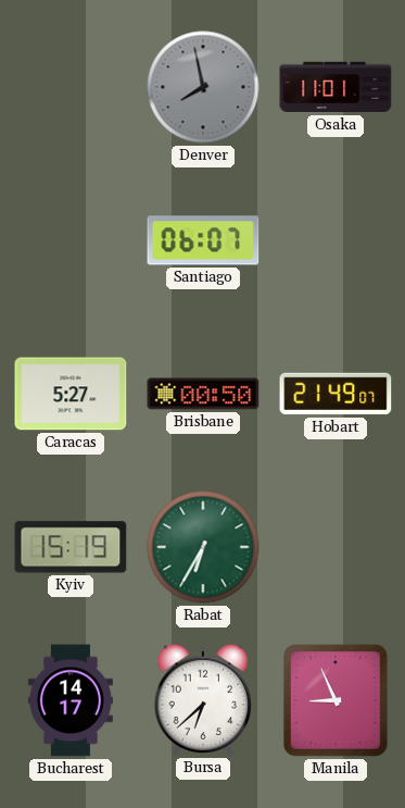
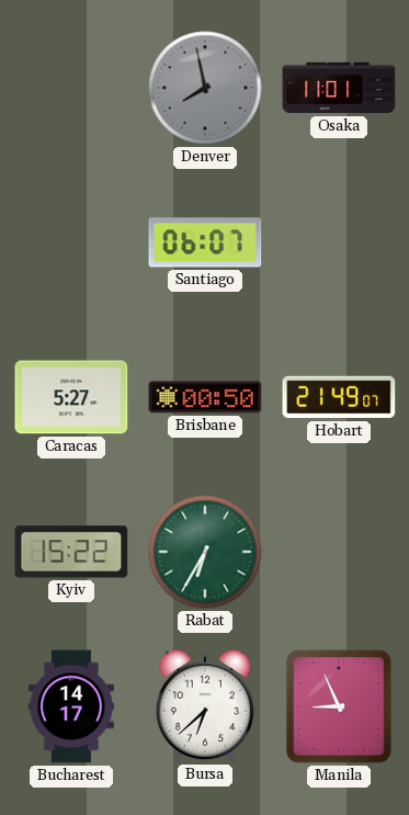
Kyiv: 15:19 -> 15:22
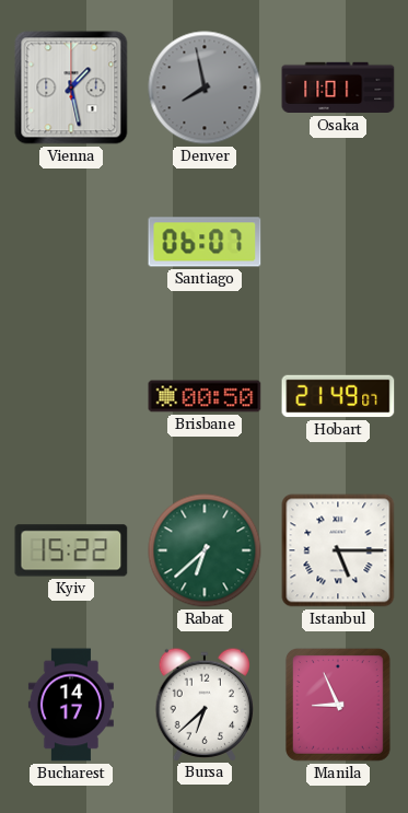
Vienna: none -> 1:28
Caracas: 5:27 -> none
Rabat: 6:35 -> 6:38
Istanbul: none -> 5:15
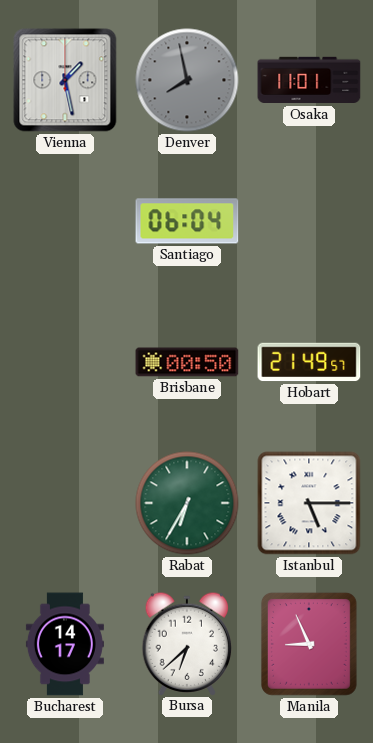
Santiago: 06:07 -> 06:04
Hobart: 21:49:07 -> 21:49:57
Kyiv: 15:22 -> none
Rabat: 6:38 -> 6:35
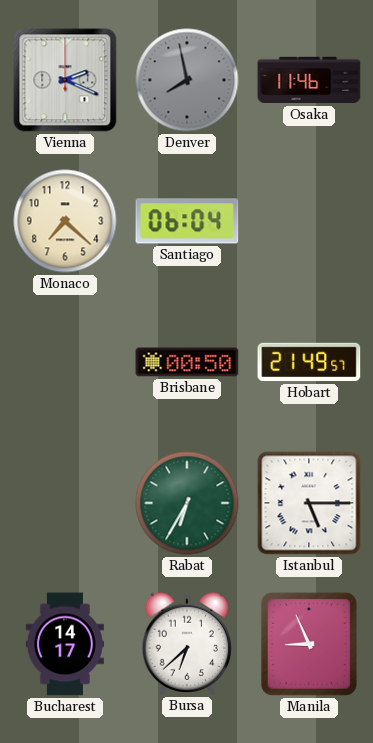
Vienna: 1:28 -> 2:19
Osaka: 11:01 -> 11:46
Monaco: none -> 7:22
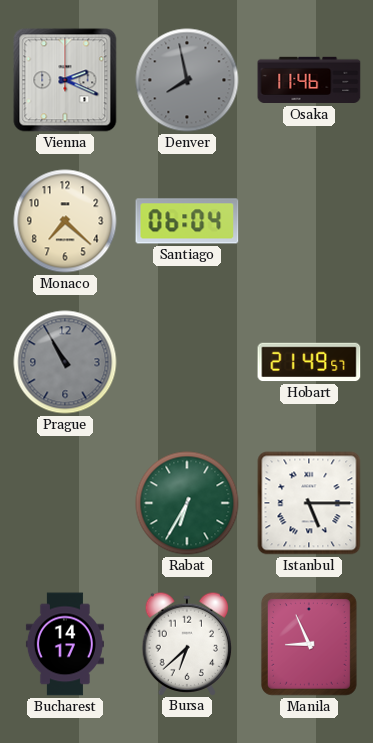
Prague: none -> 10:55
Brisbane: 00:50 -> none
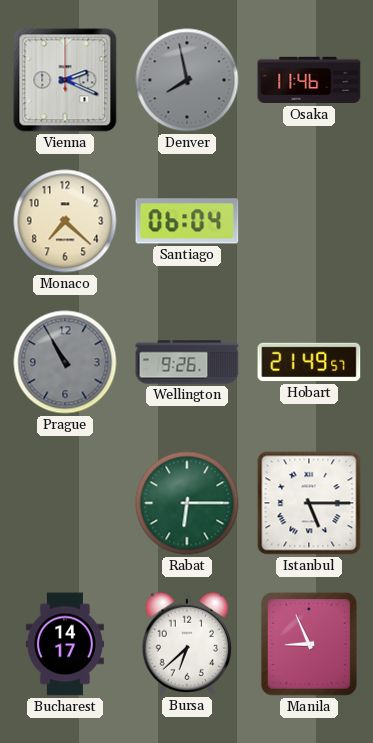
Wellington: none -> 9:26
Rabat: 6:35 -> 6:15
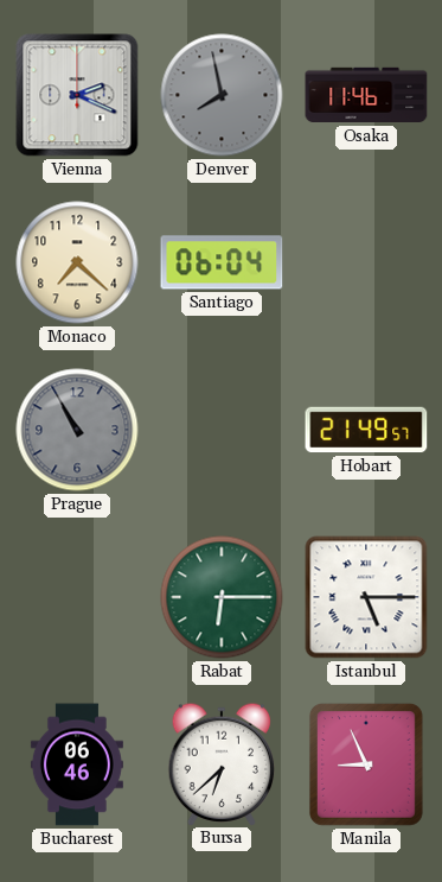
Wellington: 9:26 -> none
Bucharest: 14:17 -> 06:46
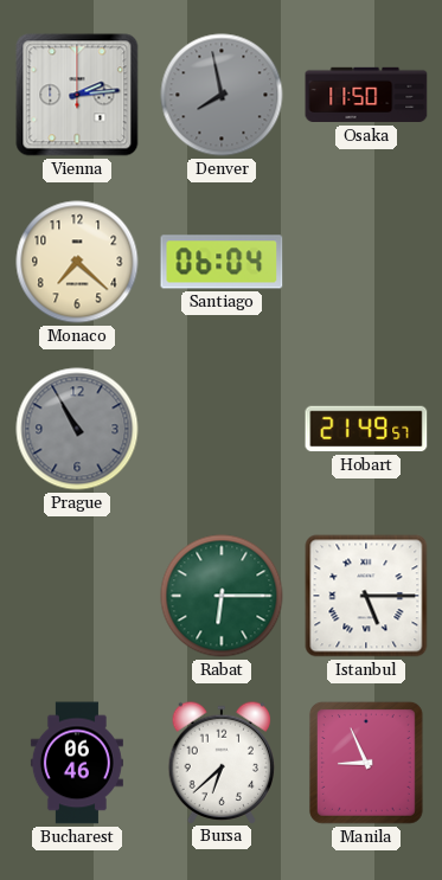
Vienna: 2:19 -> 2:14
Osaka: 11:46 -> 11:50
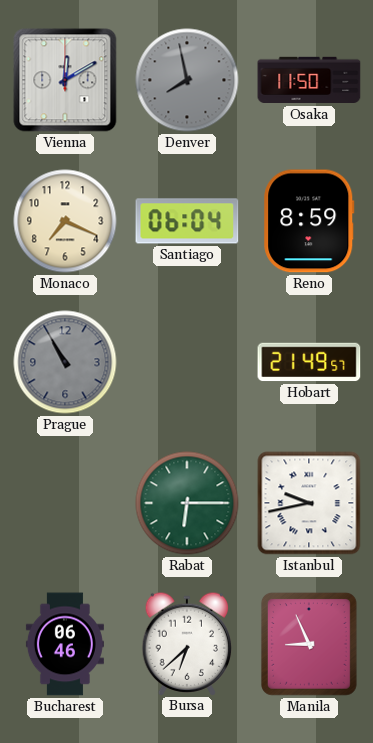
Vienna: 2:14 -> 12:10
Monaco: 7:22 -> 7:19
Reno: none -> 8:59
Istanbul: 5:15 -> 9:43
